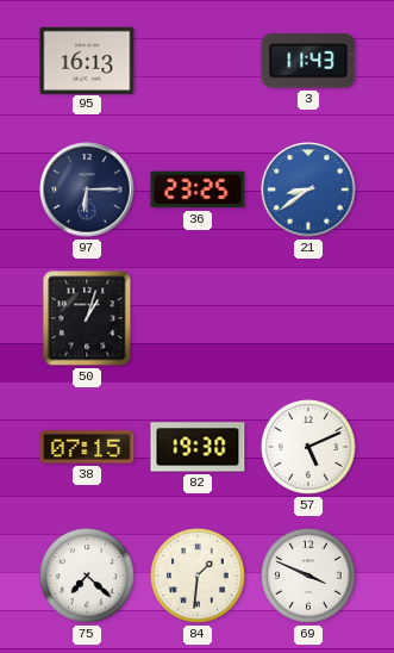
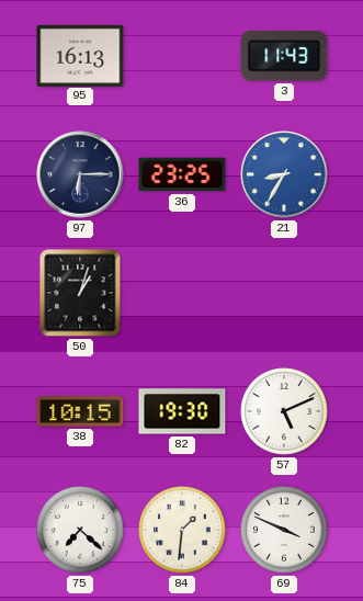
21: 8:39 -> 8:35
38: 07:15 -> 10:15
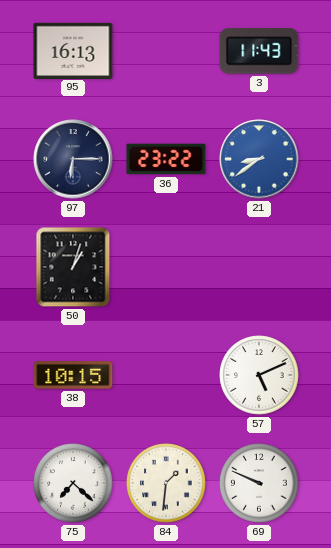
36: 23:25 -> 23:22
21: 8:35 -> 8:39
82: 19:30 -> none
69: 3:49 -> 9:49
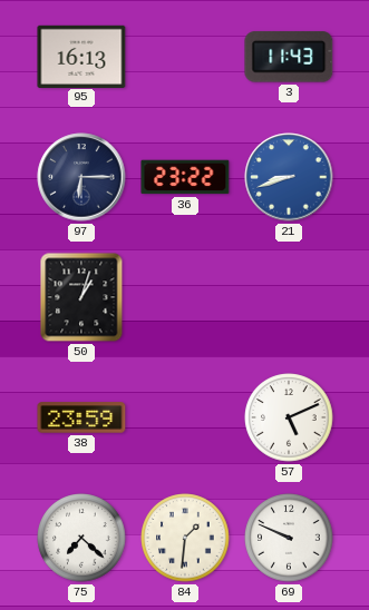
21: 8:39 -> 8:42
38: 10:15 -> 23:59
